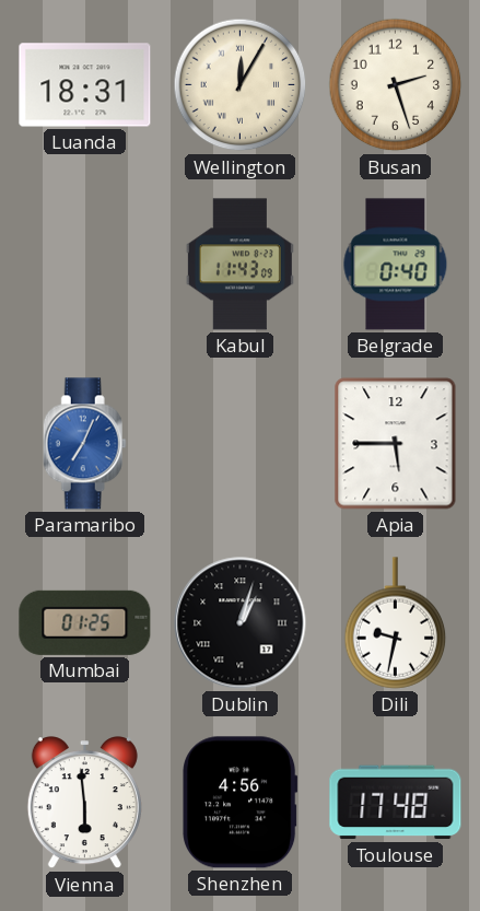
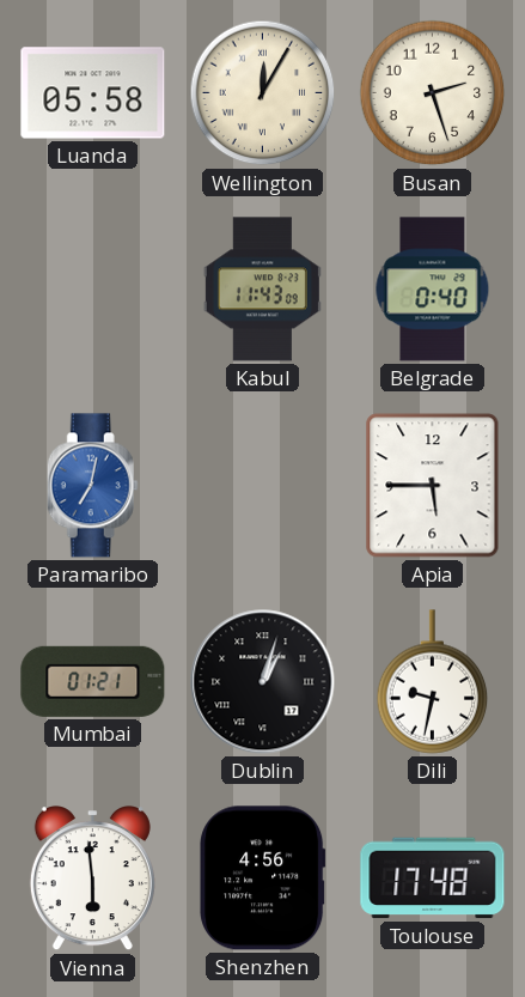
Luanda: 18:31 -> 05:58
Paramaribo: 7:04 -> 7:02
Mumbai: 01:25 -> 01:21
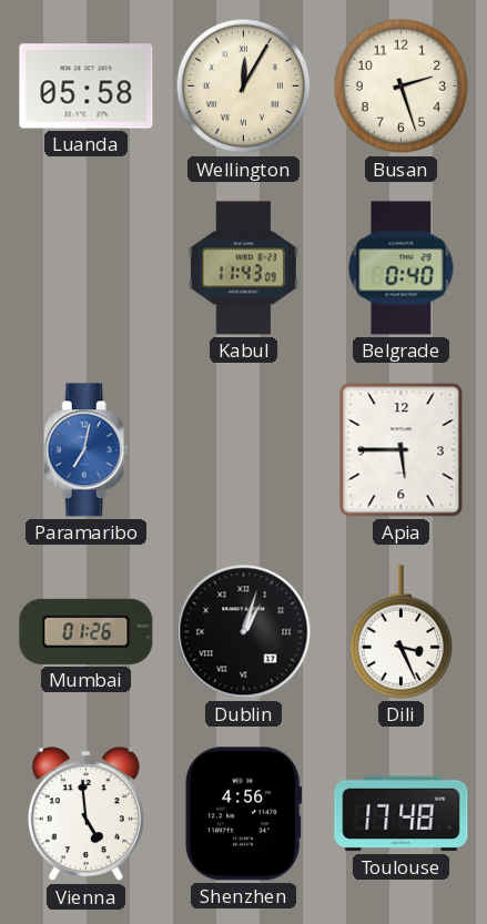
Mumbai: 01:21 -> 01:26
Dili: 9:32 -> 3:26
Vienna: 5:59 -> 4:59
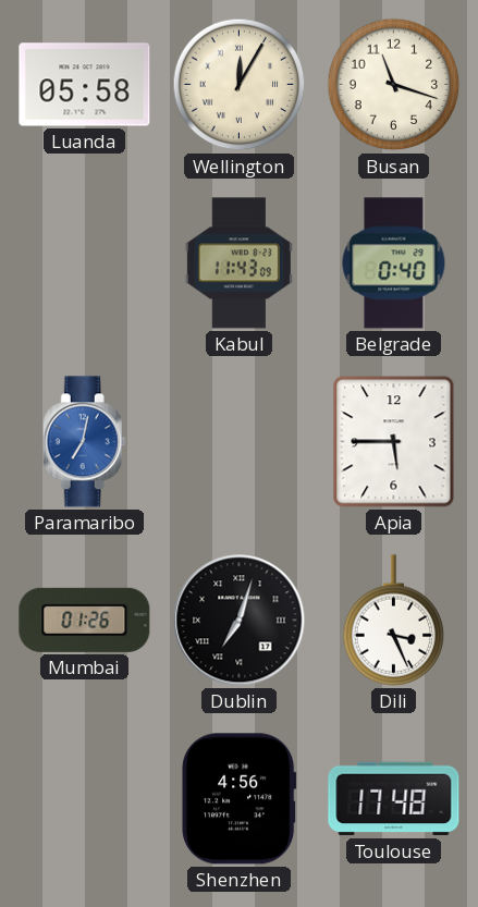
Busan: 2:27 -> 11:18
Dublin: 1:03 -> 7:03
Vienna: 4:59 -> none
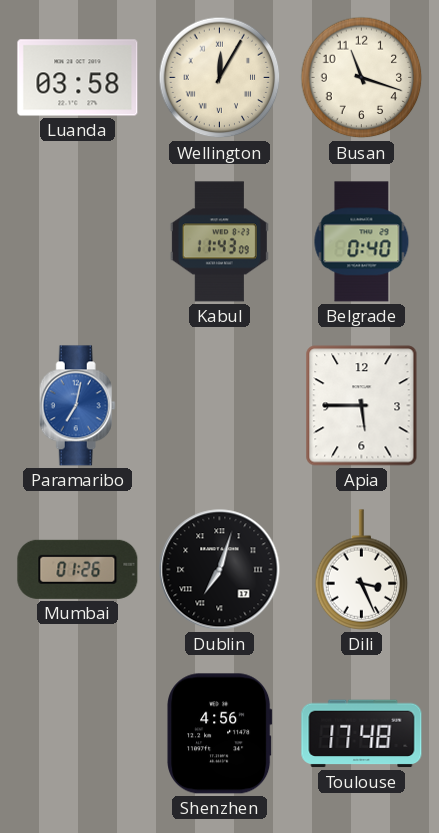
Luanda: 05:58 -> 03:58
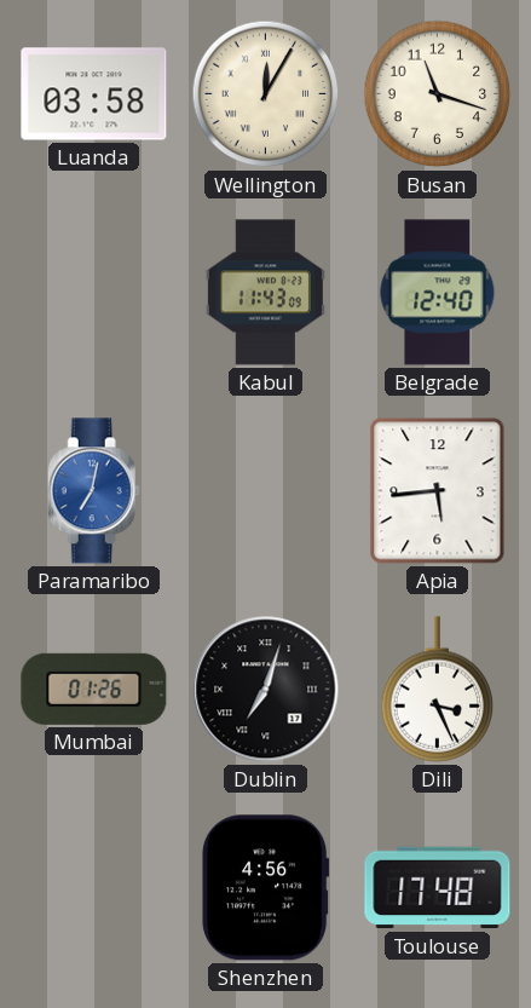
Belgrade: 0:40 -> 12:40
Apia: 5:45 -> 5:44
